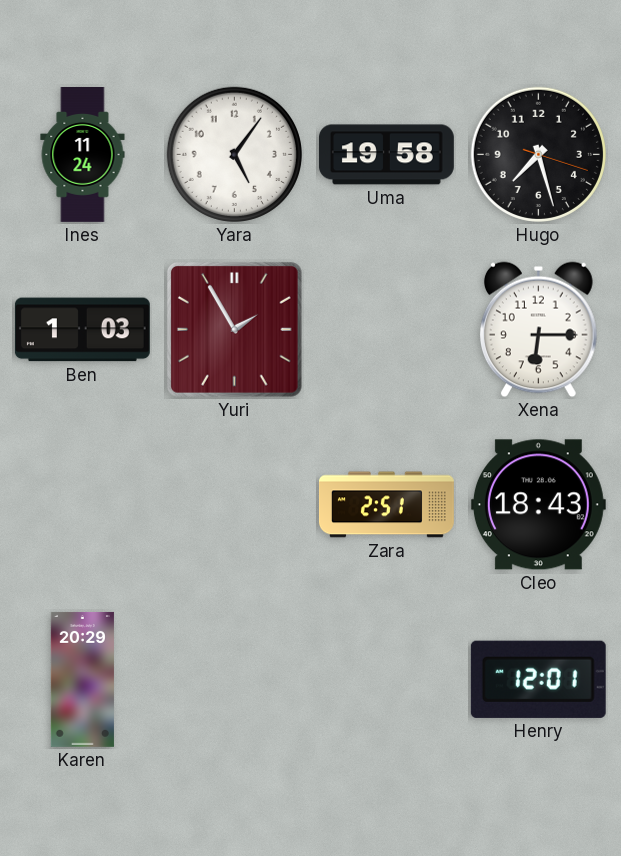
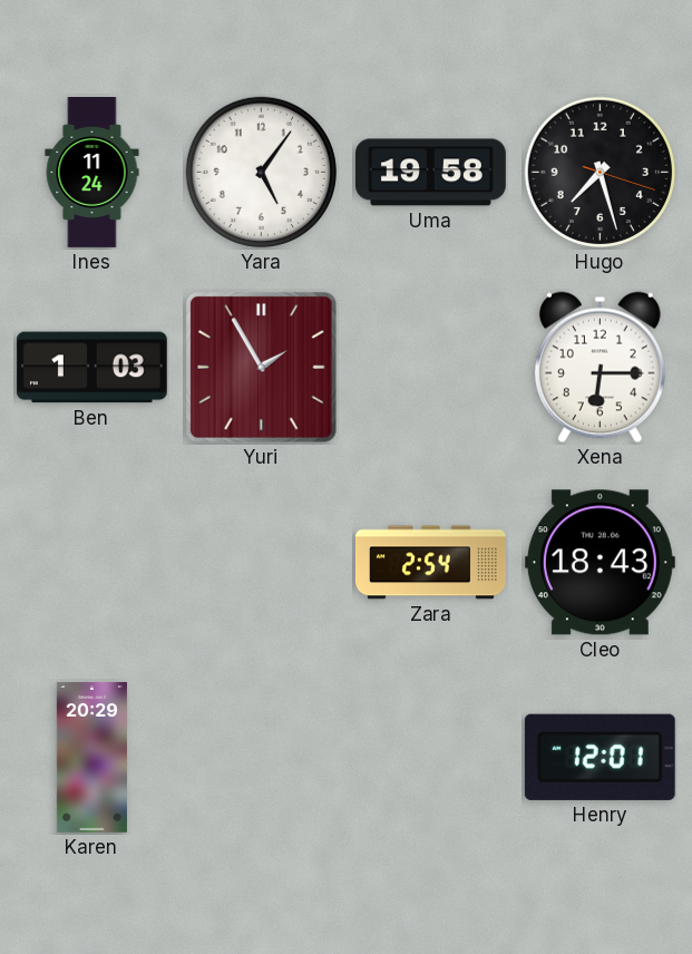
Zara: 2:51 -> 2:54
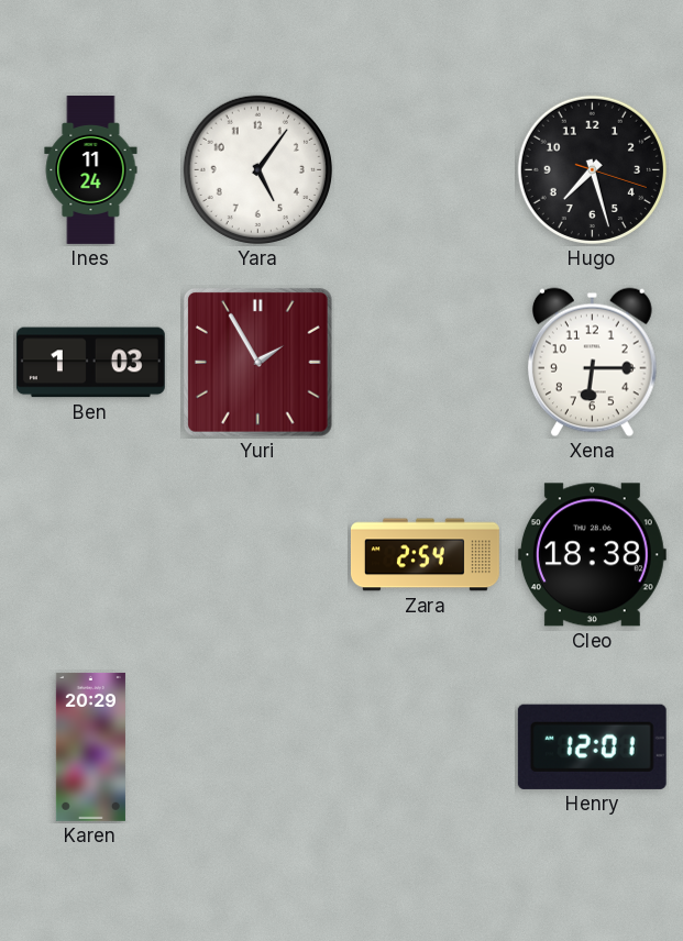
Uma: 19:58 -> none
Cleo: 18:43 -> 18:38
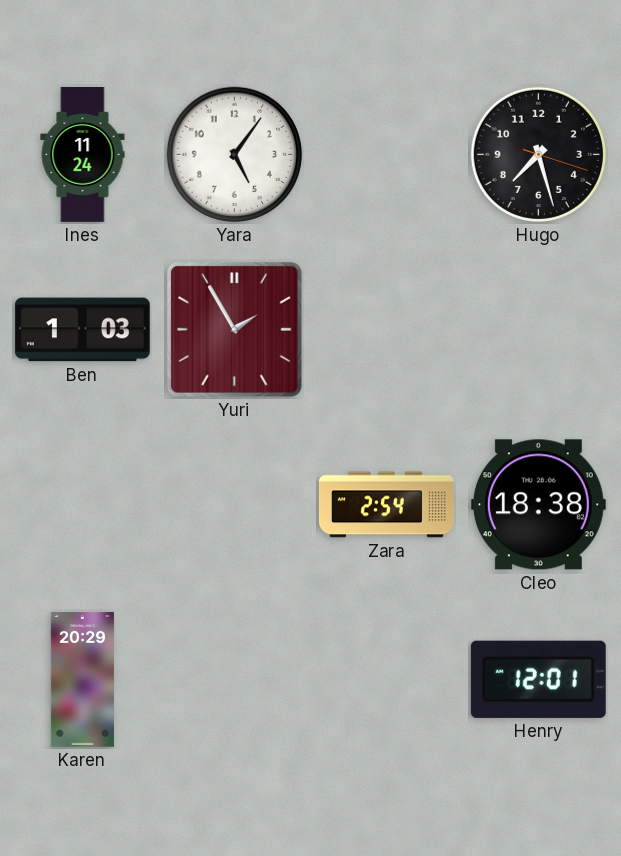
Xena: 6:15 -> none
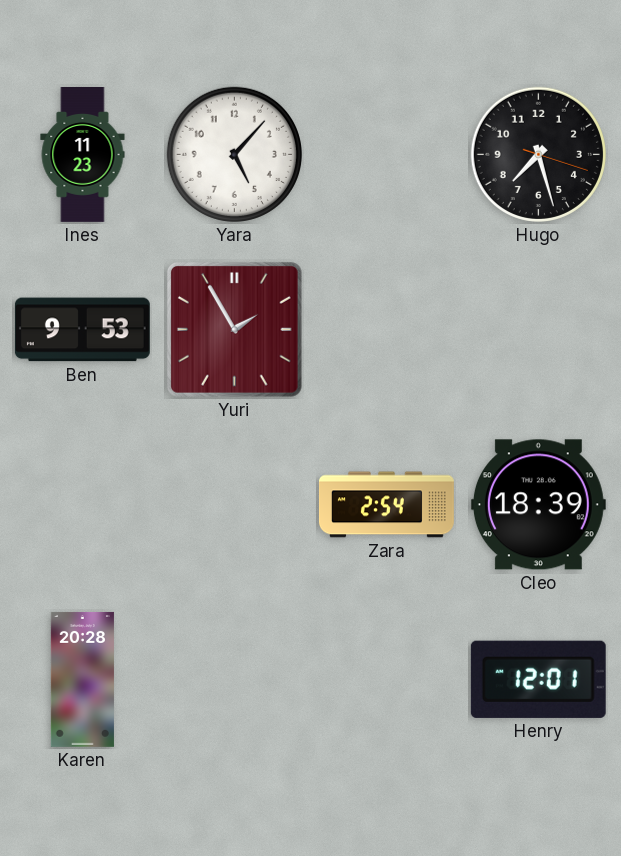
Ines: 11:24 -> 11:23
Yara: 5:06 -> 5:07
Ben: 1:03 -> 9:53
Cleo: 18:38 -> 18:39
Karen: 20:29 -> 20:28
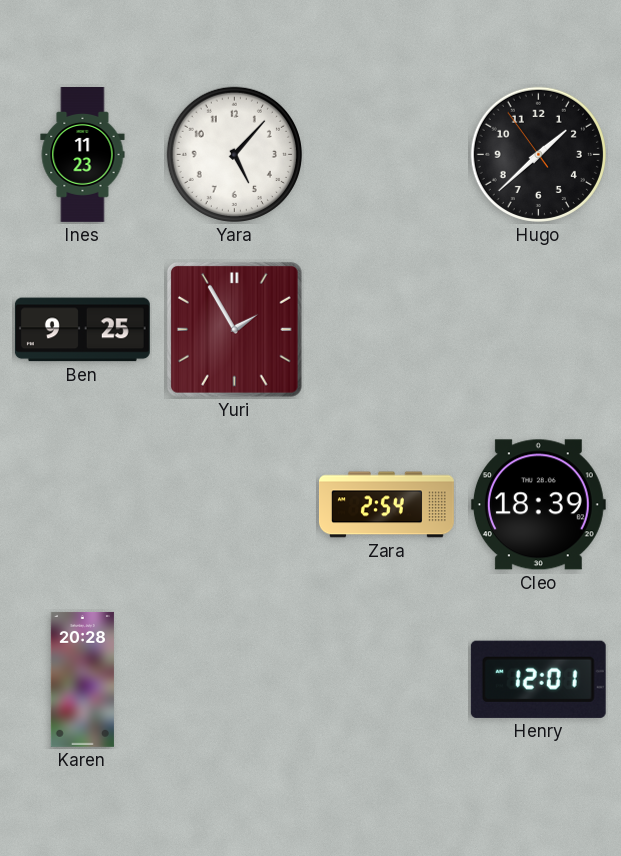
Hugo: 7:27 -> 1:37
Ben: 9:53 -> 9:25
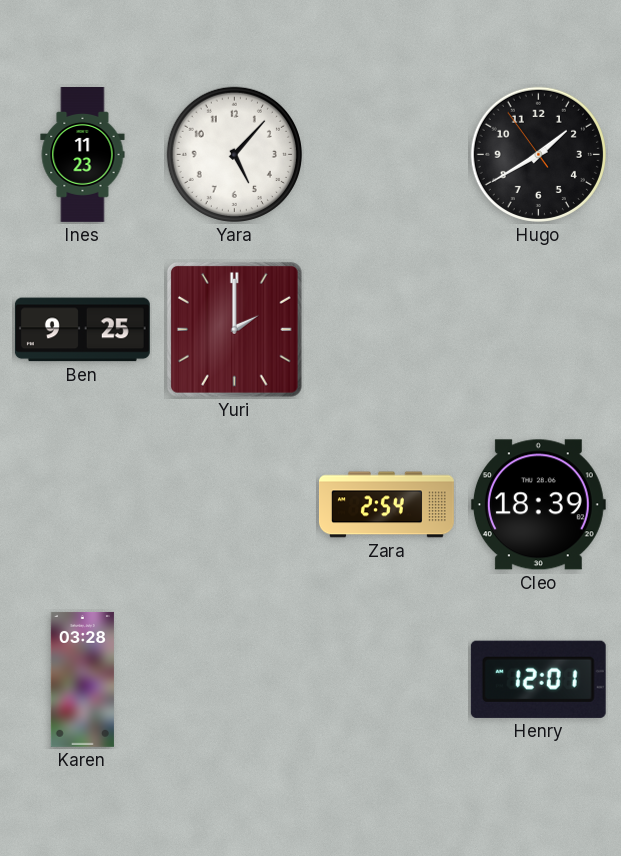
Hugo: 1:37 -> 1:39
Yuri: 1:55 -> 2:00
Karen: 20:28 -> 03:28
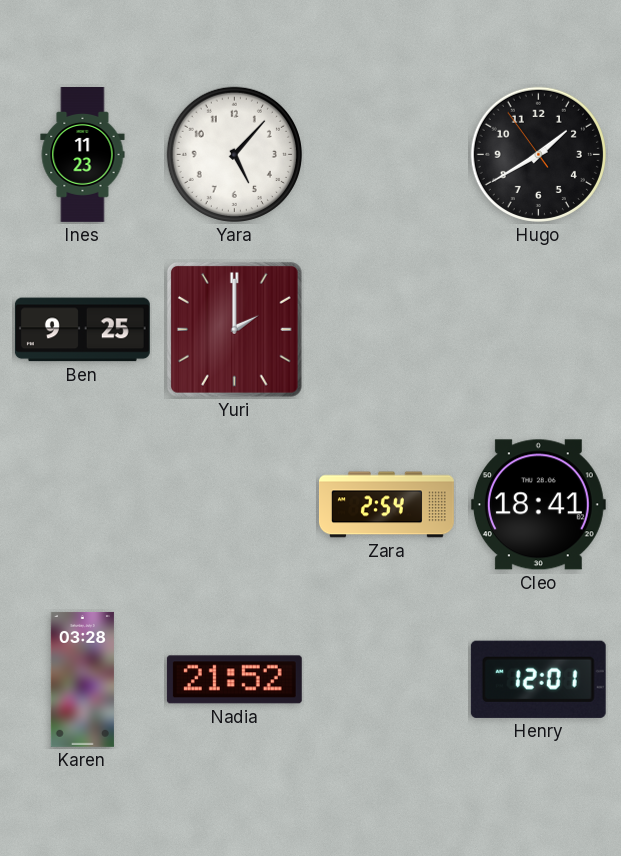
Cleo: 18:39 -> 18:41
Nadia: none -> 21:52
